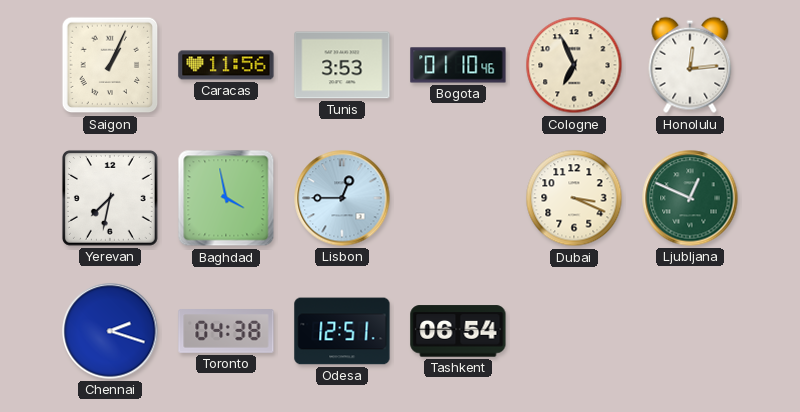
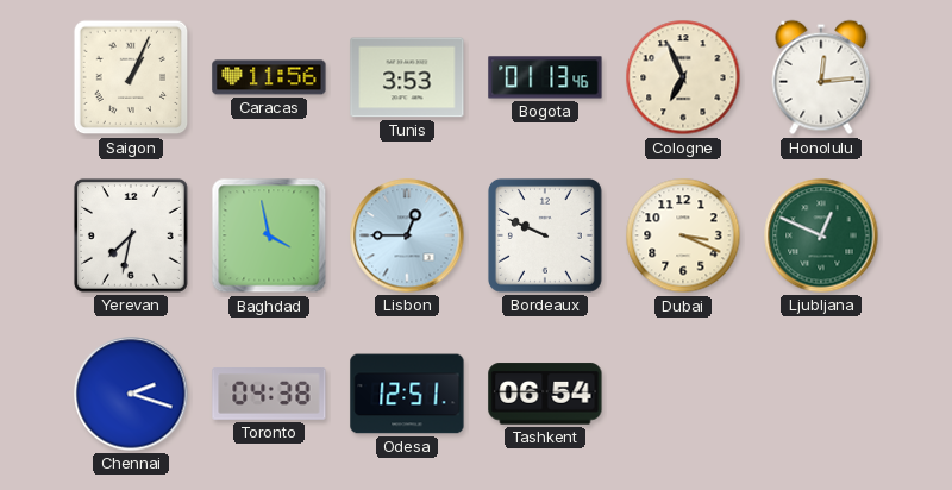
Bogota: 01:10 -> 01:13
Bordeaux: none -> 9:49
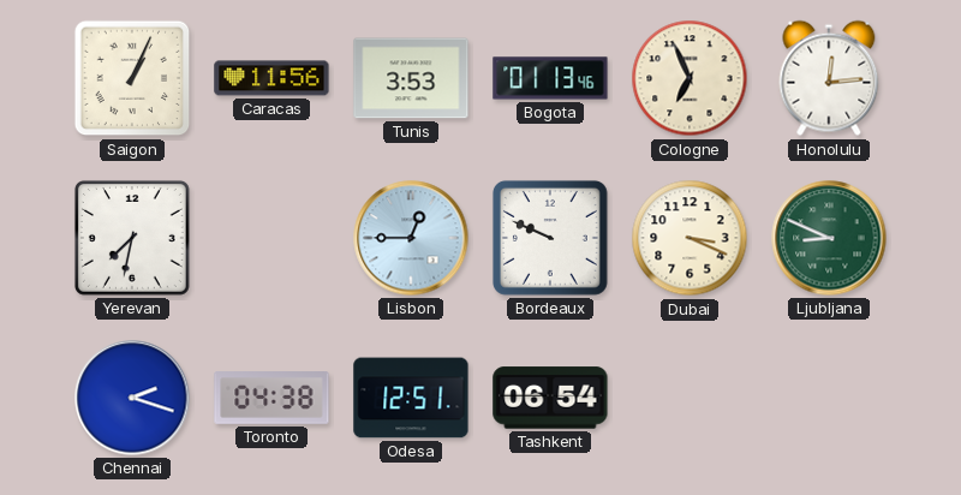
Baghdad: 3:58 -> none
Ljubljana: 12:49 -> 8:49
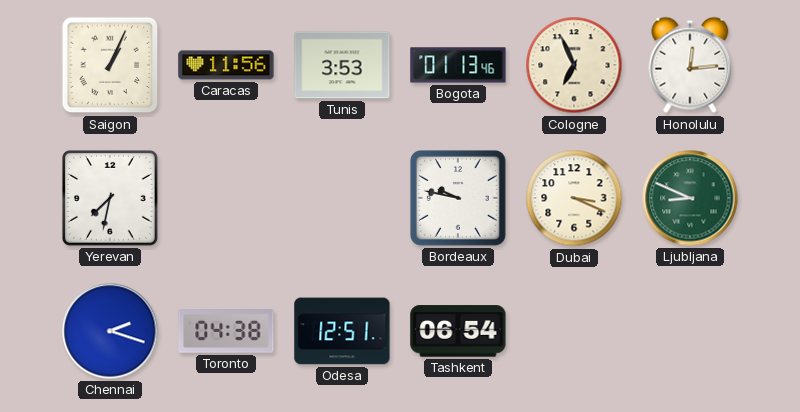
Lisbon: 12:45 -> none
Bordeaux: 9:49 -> 9:47
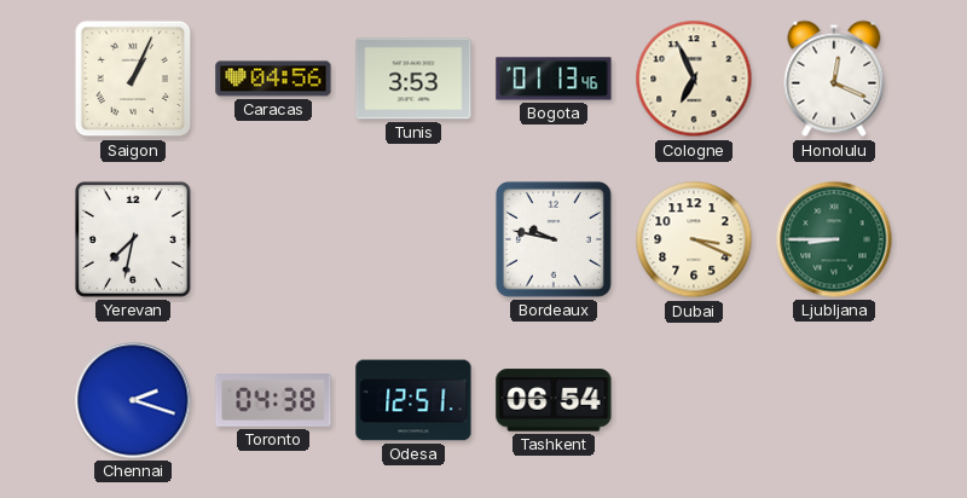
Caracas: 11:56 -> 04:56
Honolulu: 12:14 -> 12:19
Ljubljana: 8:49 -> 8:45
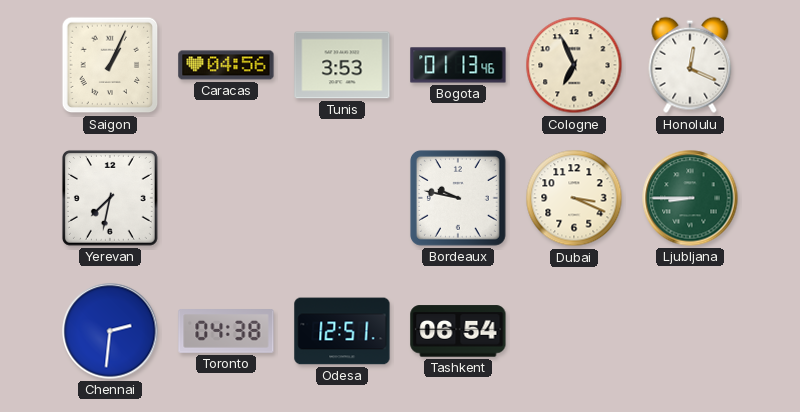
Chennai: 2:18 -> 2:31
